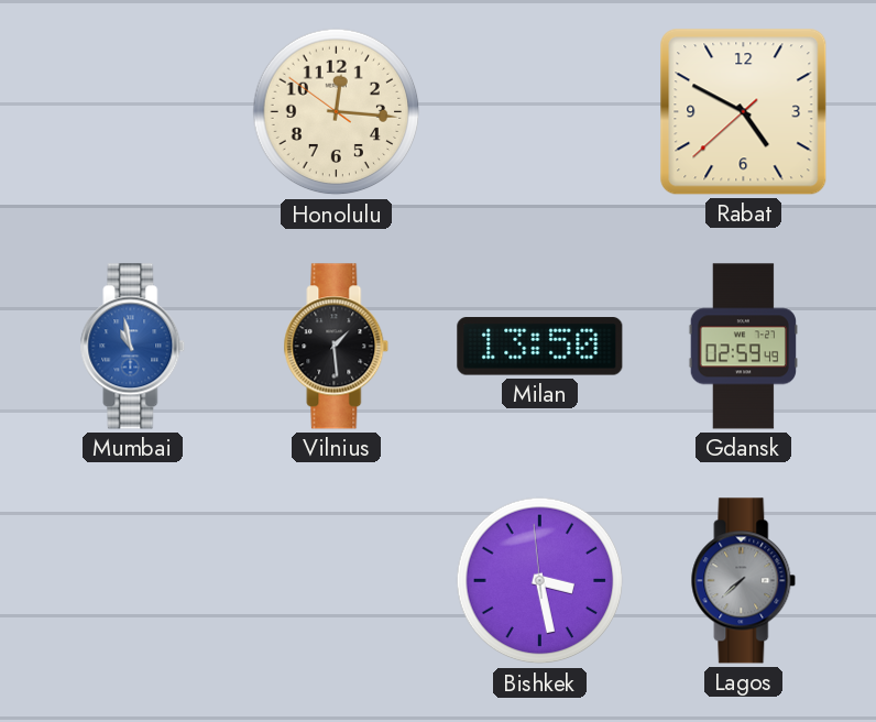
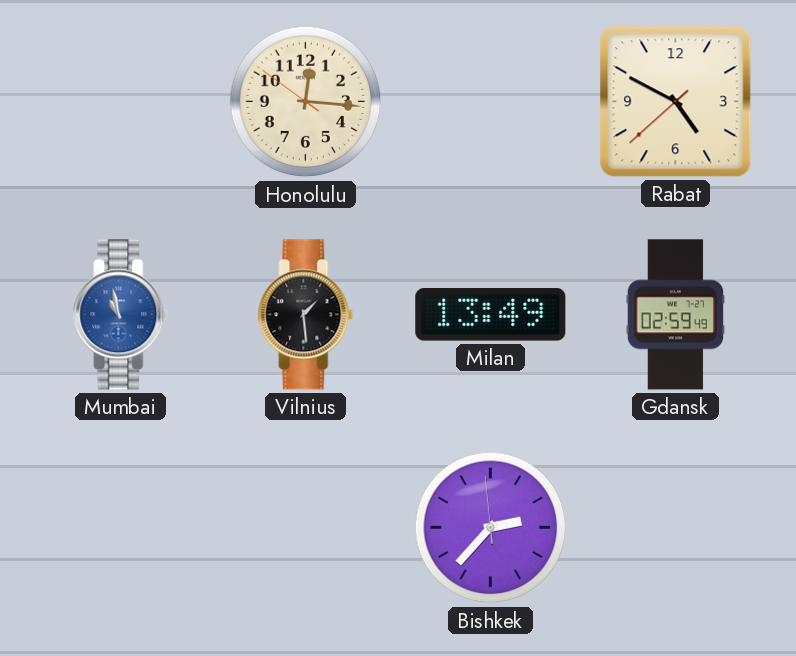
Milan: 13:50 -> 13:49
Bishkek: 3:27 -> 2:36
Lagos: 7:38 -> none
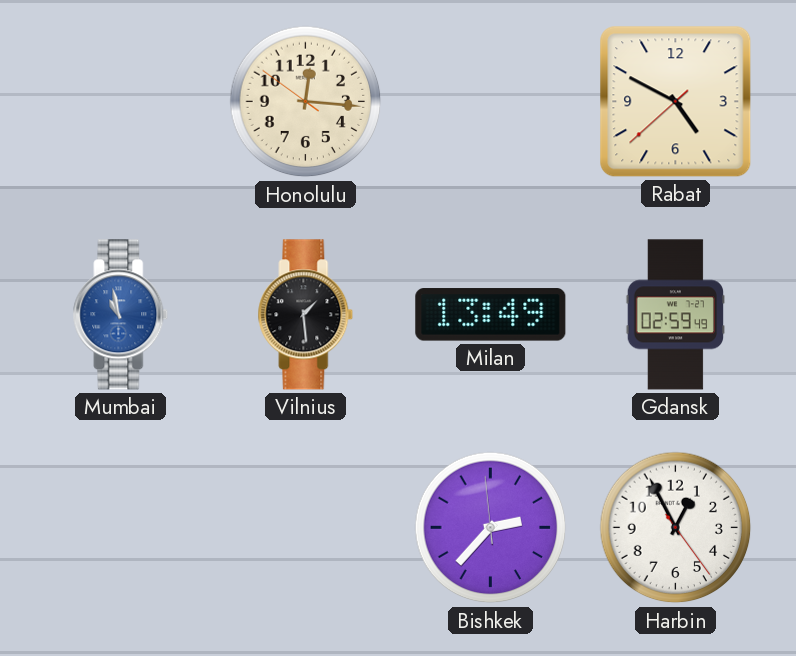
Harbin: none -> 12:55
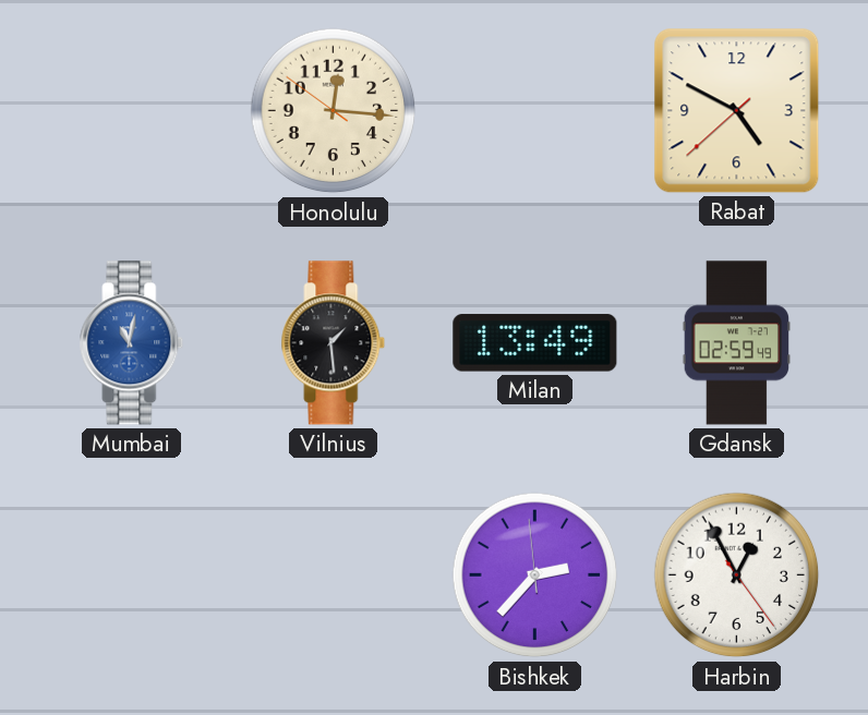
Mumbai: 10:58 -> 11:02
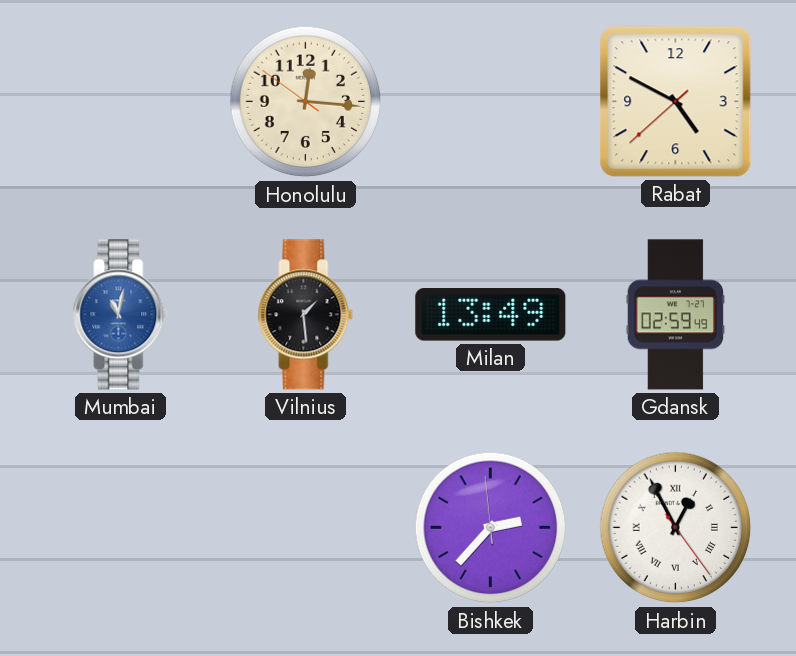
Harbin numerals: Arabic -> Roman
